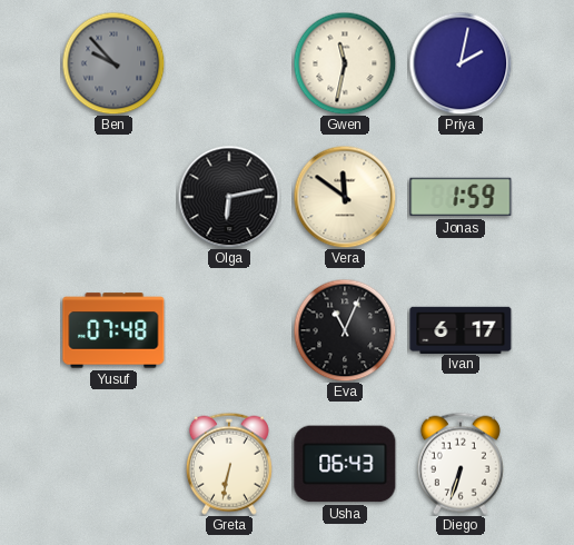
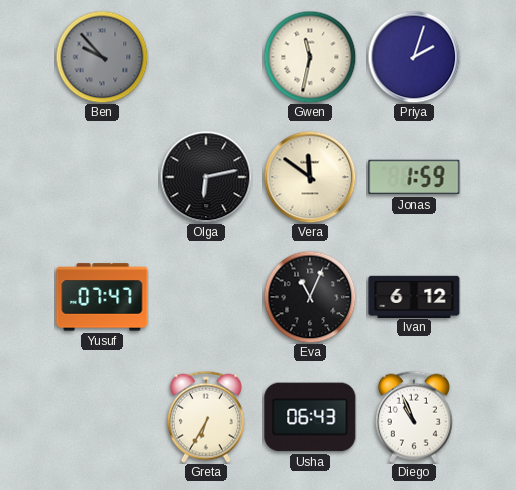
Priya: 2:02 -> 2:03
Yusuf: 07:48 -> 07:47
Ivan: 6:17 -> 6:12
Greta: 6:32 -> 6:35
Diego: 6:33 -> 10:56
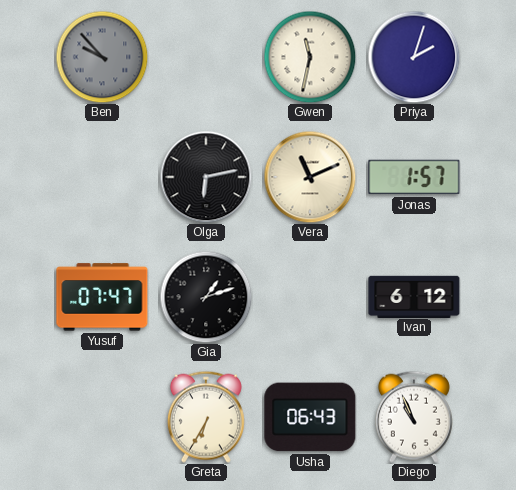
Vera: 11:51 -> 11:11
Jonas: 1:59 -> 1:57
Gia: none -> 1:12
Eva: 11:04 -> none
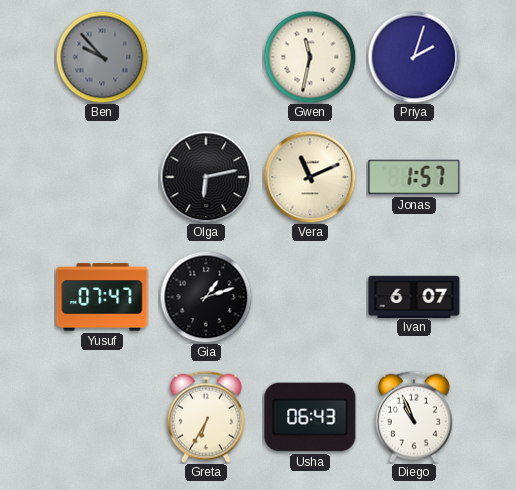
Ivan: 6:12 -> 6:07
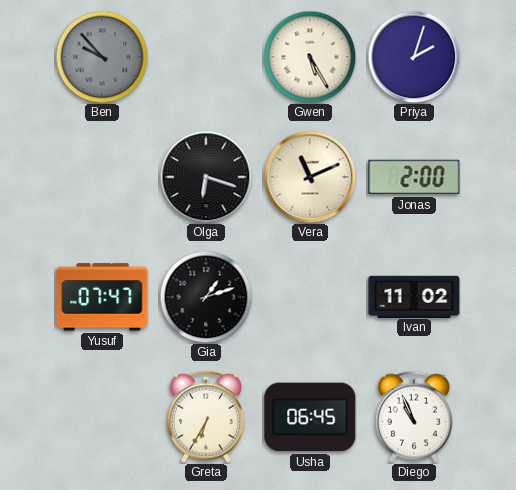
Gwen: 11:32 -> 5:25
Olga: 6:13 -> 6:18
Jonas: 1:57 -> 2:00
Ivan: 6:07 -> 11:02
Usha: 06:43 -> 06:45
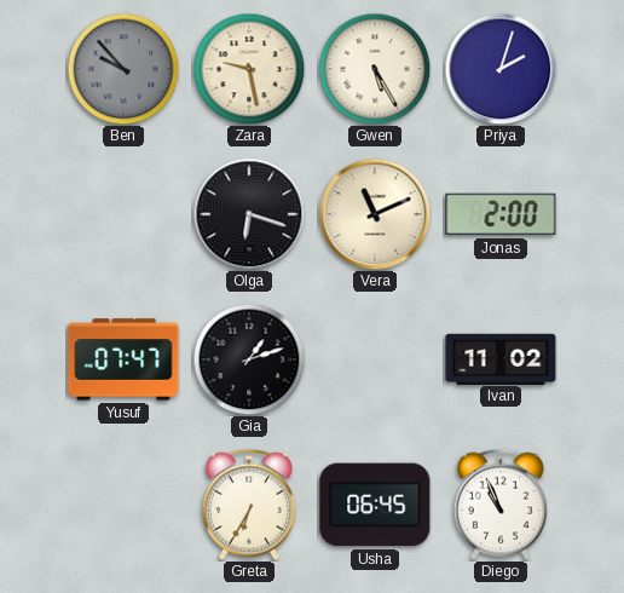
Zara: none -> 9:28
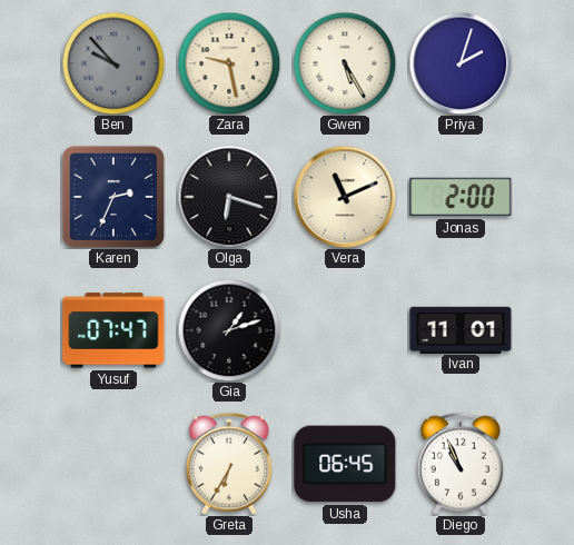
Karen: none -> 2:34
Ivan: 11:02 -> 11:01
